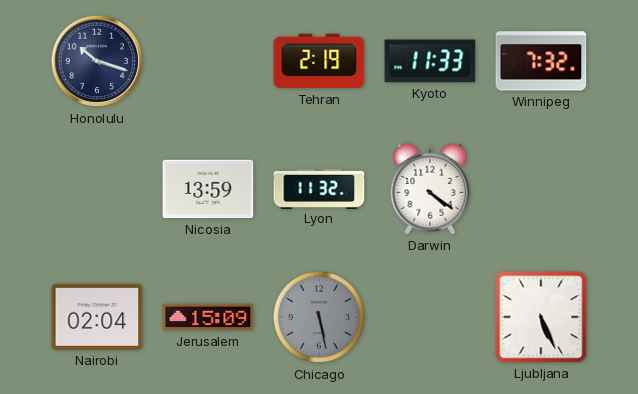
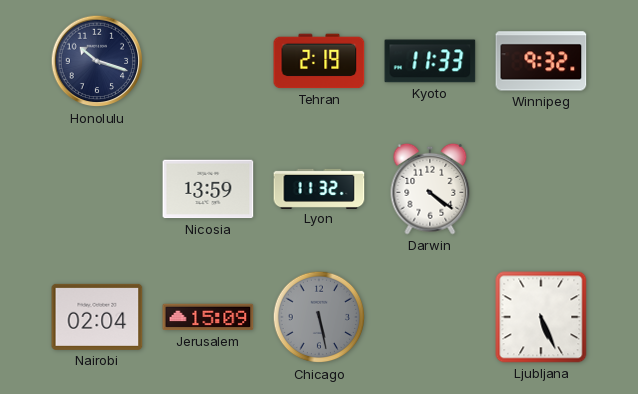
Winnipeg: 7:32 -> 9:32
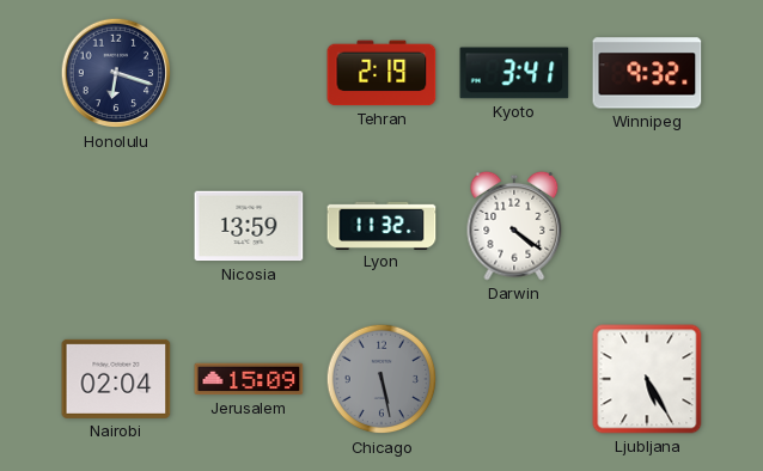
Honolulu: 10:18 -> 6:18
Kyoto: 11:33 -> 3:41
Ljubljana: 5:26 -> 5:25
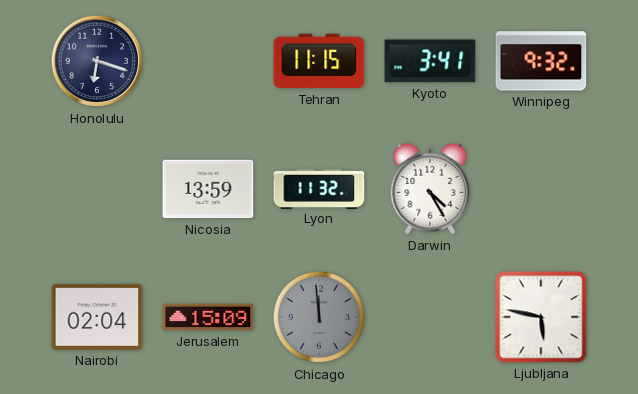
Tehran: 2:19 -> 11:15
Darwin: 4:21 -> 4:25
Chicago: 5:28 -> 11:59
Ljubljana: 5:25 -> 5:47
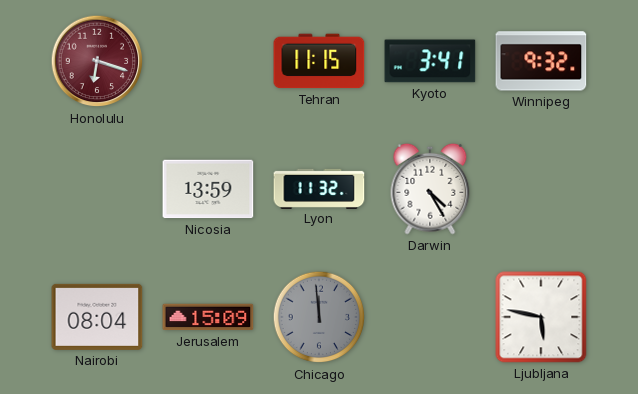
Honolulu dial: navy -> burgundy
Nairobi: 02:04 -> 08:04
